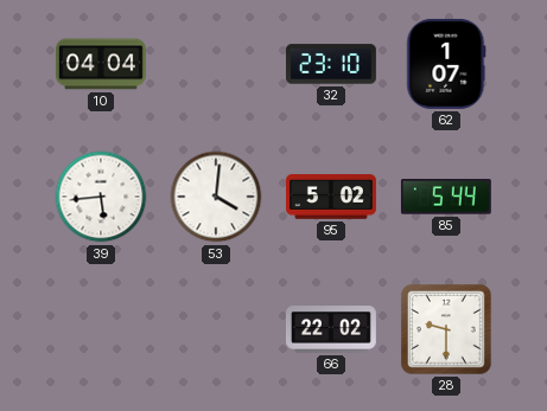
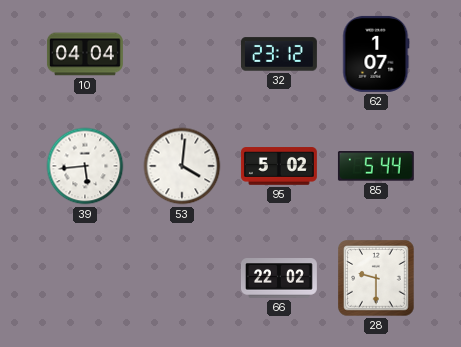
32: 23:10 -> 23:12
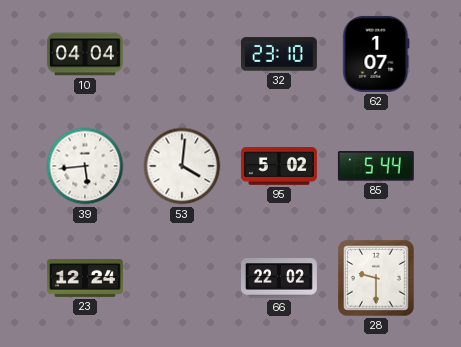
32: 23:12 -> 23:10
23: none -> 12:24
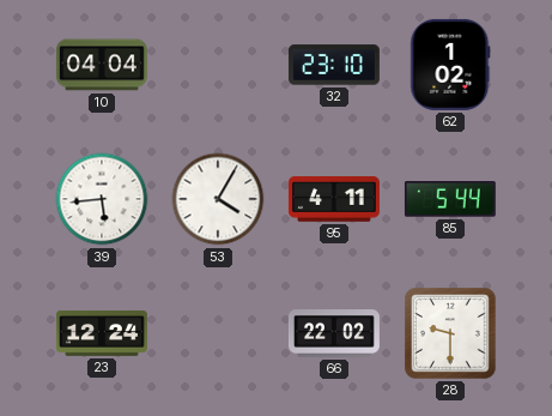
62: 1:07 -> 1:02
53: 4:01 -> 4:05
95: 5:02 -> 4:11
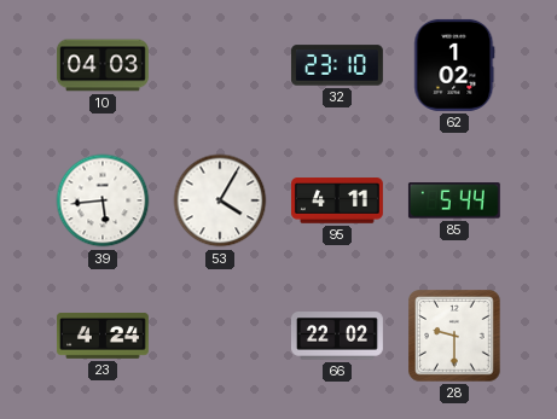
10: 04:04 -> 04:03
23: 12:24 -> 4:24
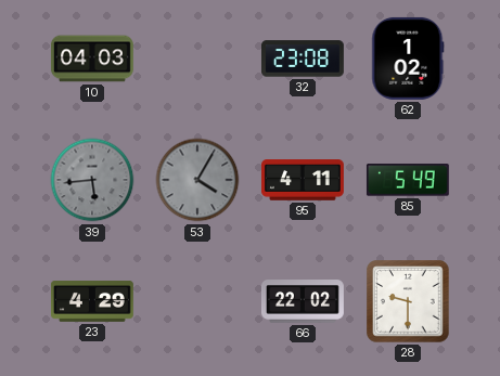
32: 23:10 -> 23:08
39 dial: white -> grey
53 dial: white -> grey
85: 5:44 -> 5:49
23: 4:24 -> 4:29
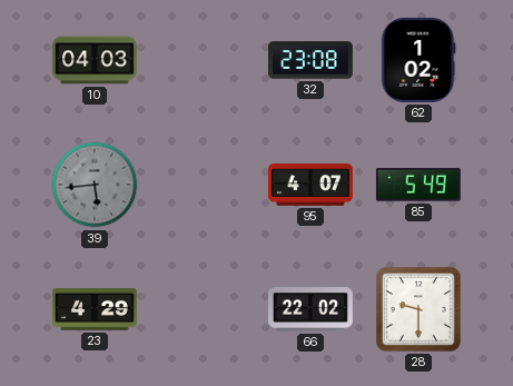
53: 4:05 -> none
95: 4:11 -> 4:07
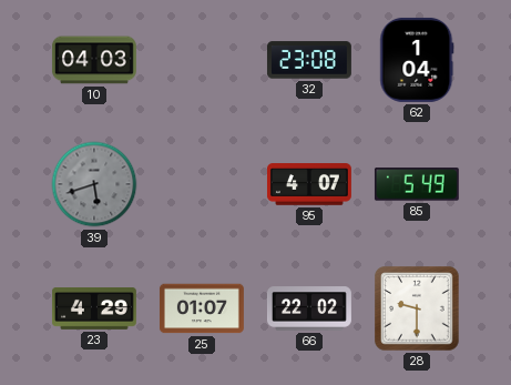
62: 1:02 -> 1:04
39: 5:44 -> 5:42
25: none -> 01:07
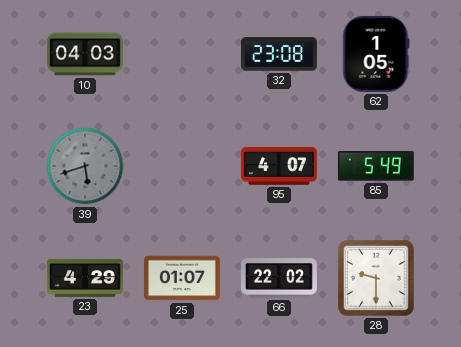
62: 1:04 -> 1:05
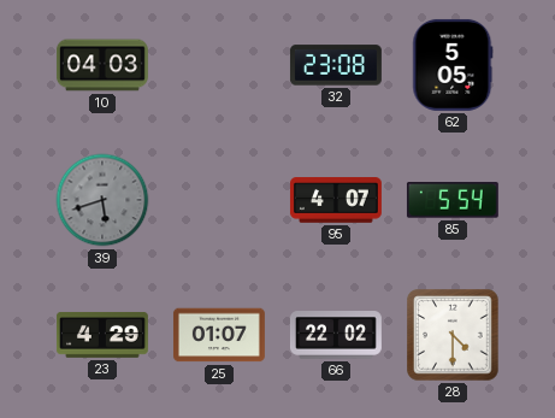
62: 1:05 -> 5:05
85: 5:49 -> 5:54
28: 9:30 -> 4:30
